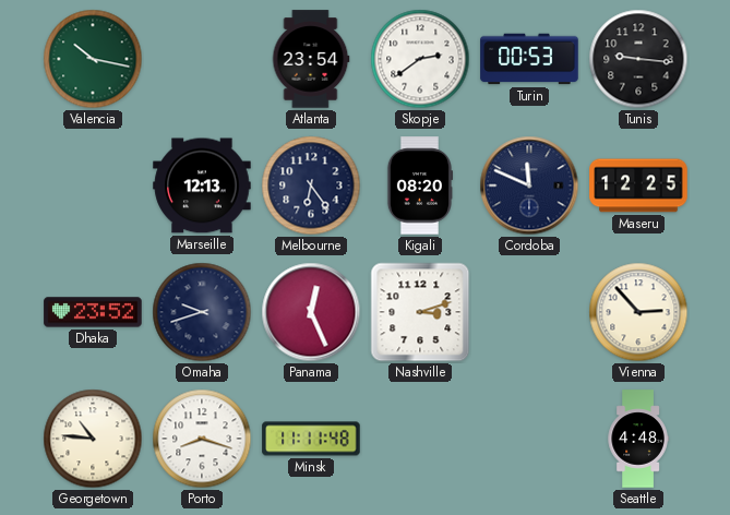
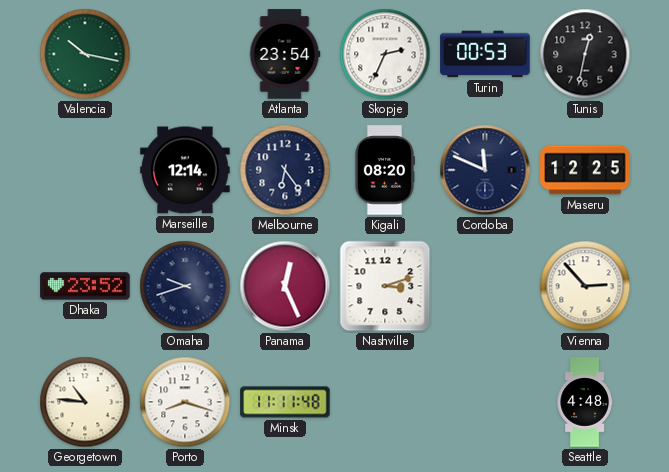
Skopje: 2:39 -> 2:34
Tunis: 9:16 -> 12:32
Marseille: 12:13 -> 12:14
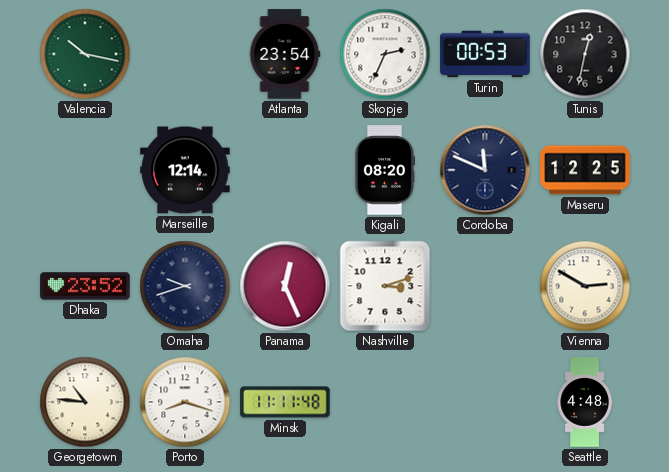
Melbourne: 6:24 -> none
Vienna: 2:53 -> 2:50
